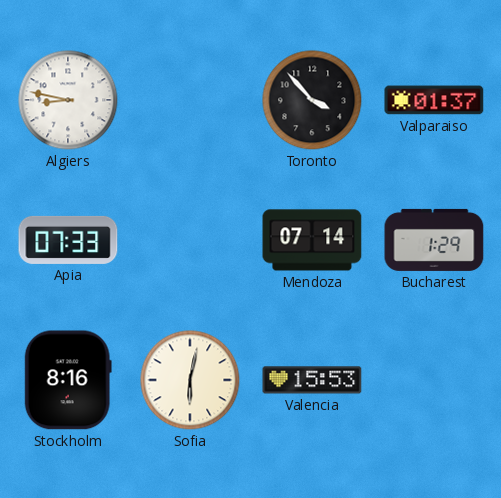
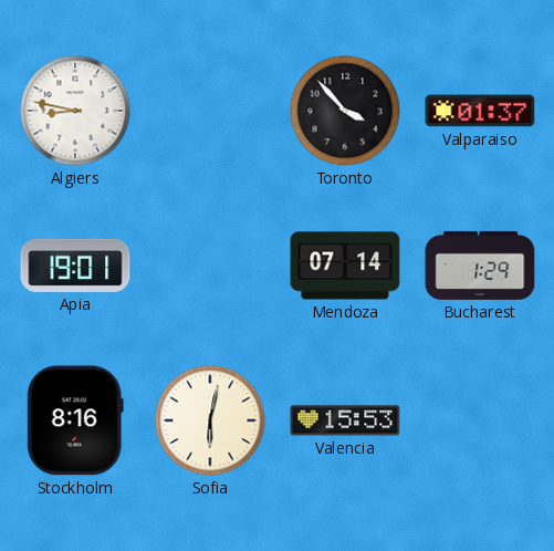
Apia: 07:33 -> 19:01
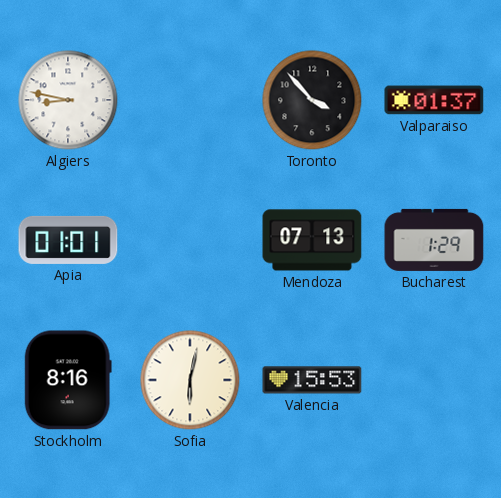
Apia: 19:01 -> 01:01
Mendoza: 07:14 -> 07:13
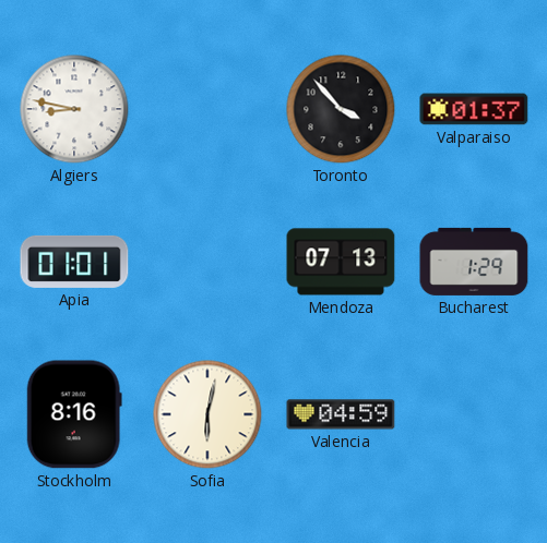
Valencia: 15:53 -> 04:59
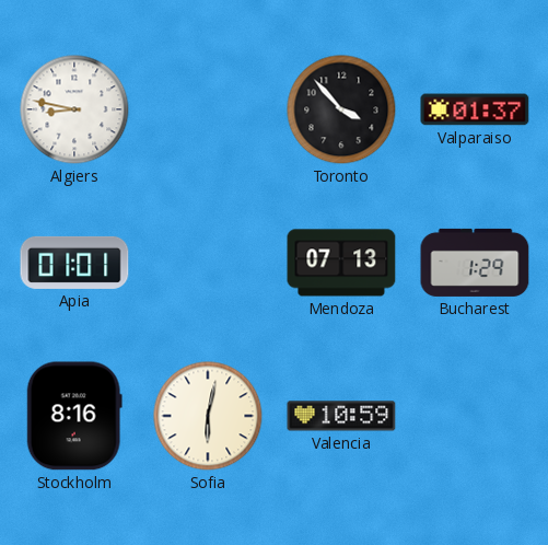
Valencia: 04:59 -> 10:59
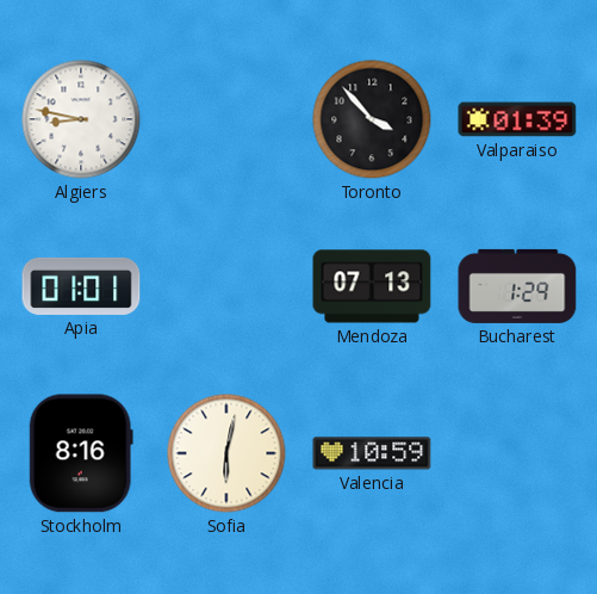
Valparaiso: 01:37 -> 01:39
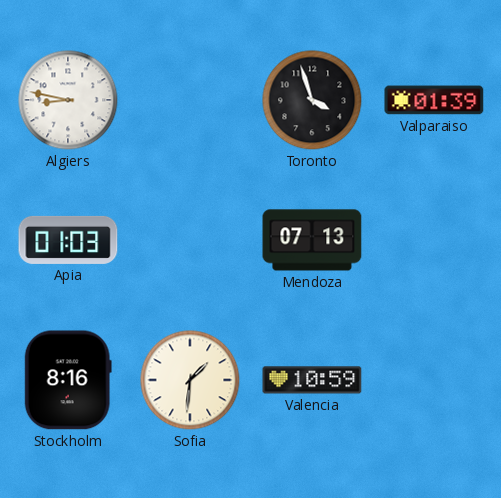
Toronto: 3:53 -> 3:57
Apia: 01:01 -> 01:03
Bucharest: 1:29 -> none
Sofia: 6:02 -> 1:31
